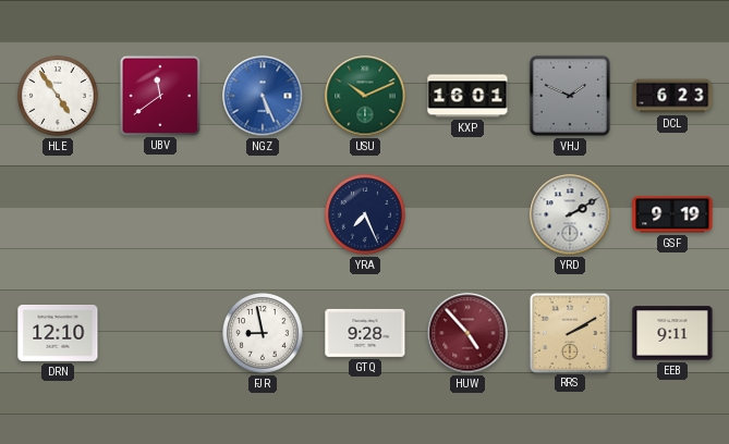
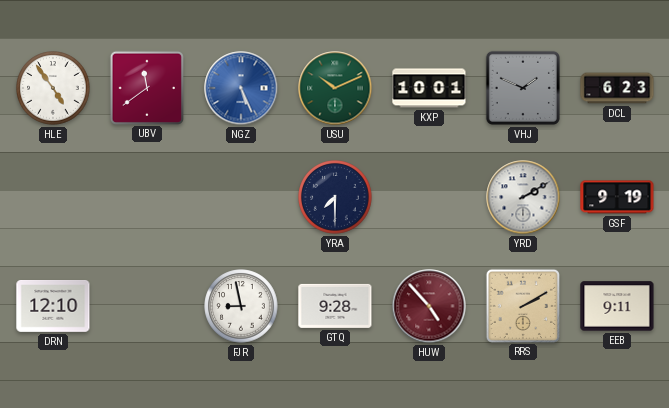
KXP: 16:01 -> 10:01
YRA: 7:26 -> 7:30
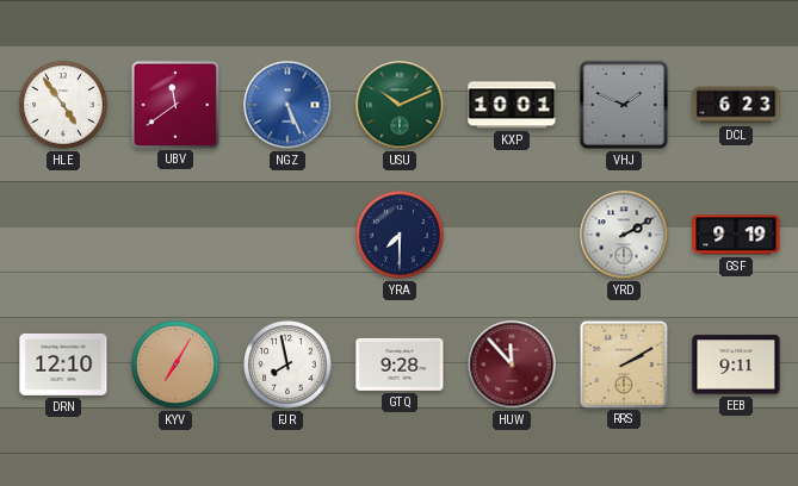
KYV: none -> 7:05
FJR: 8:58 -> 7:58
HUW: 4:53 -> 11:53
